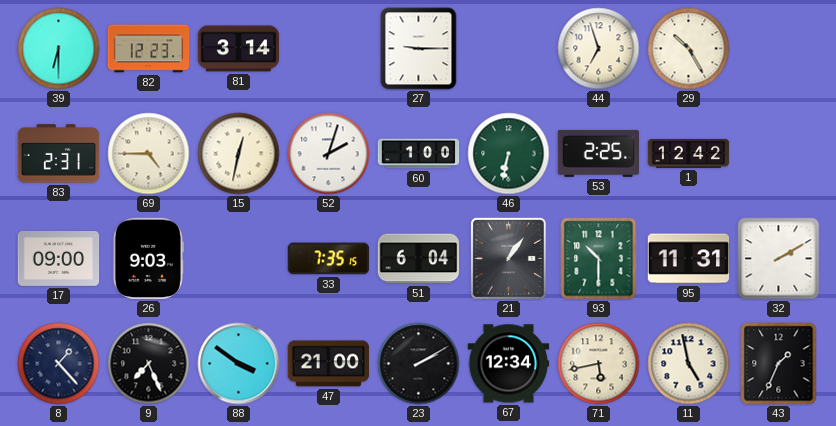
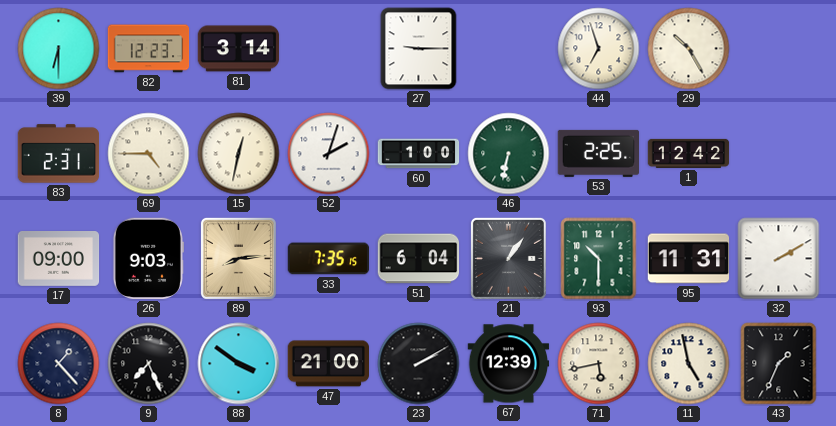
89: none -> 8:14
67: 12:34 -> 12:39
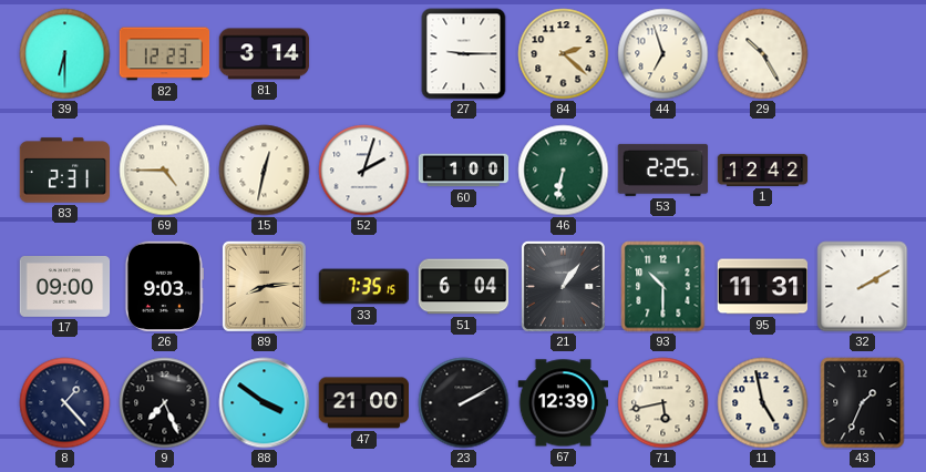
84: none -> 2:22
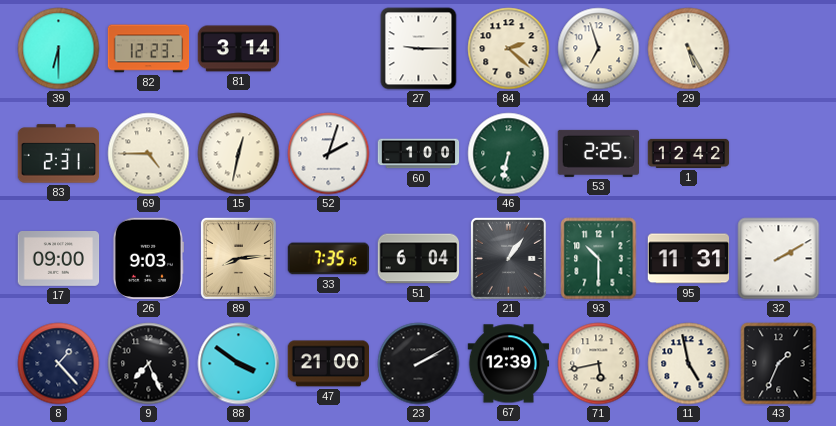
29: 10:25 -> 5:25
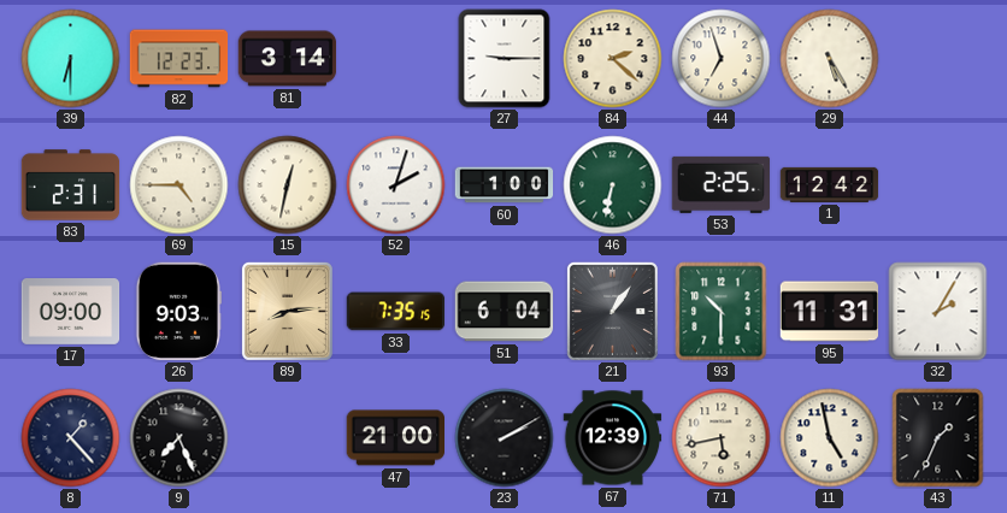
32: 2:10 -> 2:05
88: 3:51 -> none
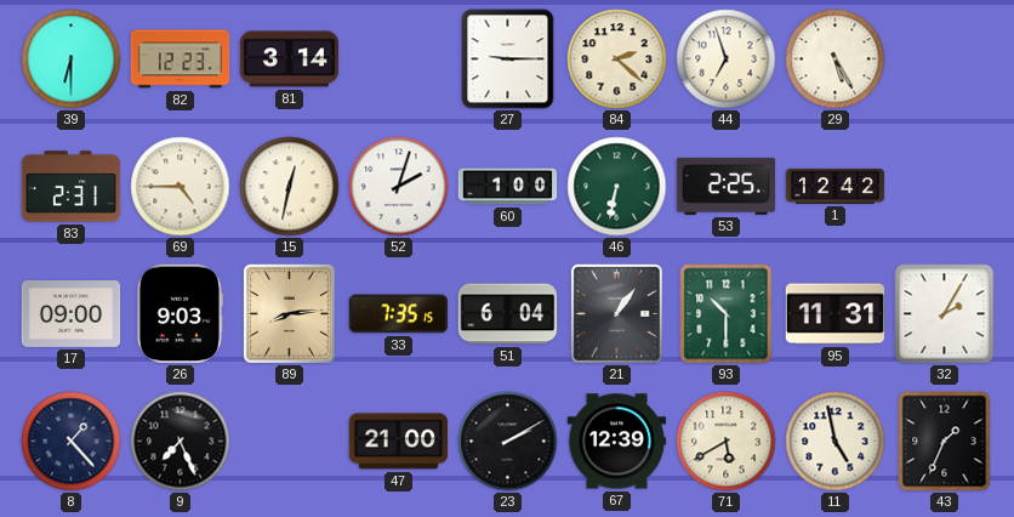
71: 5:43 -> 5:40
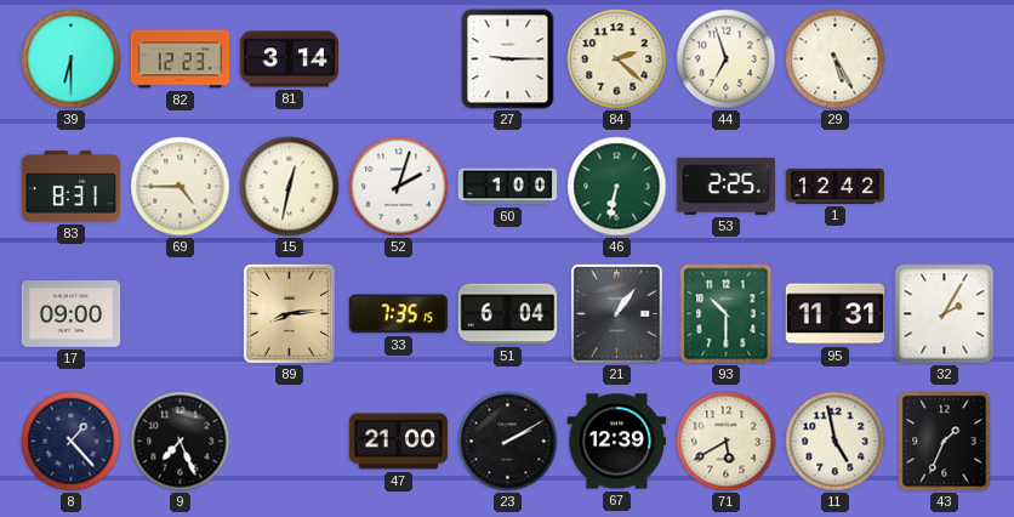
83: 2:31 -> 8:31
26: 9:03 -> none
